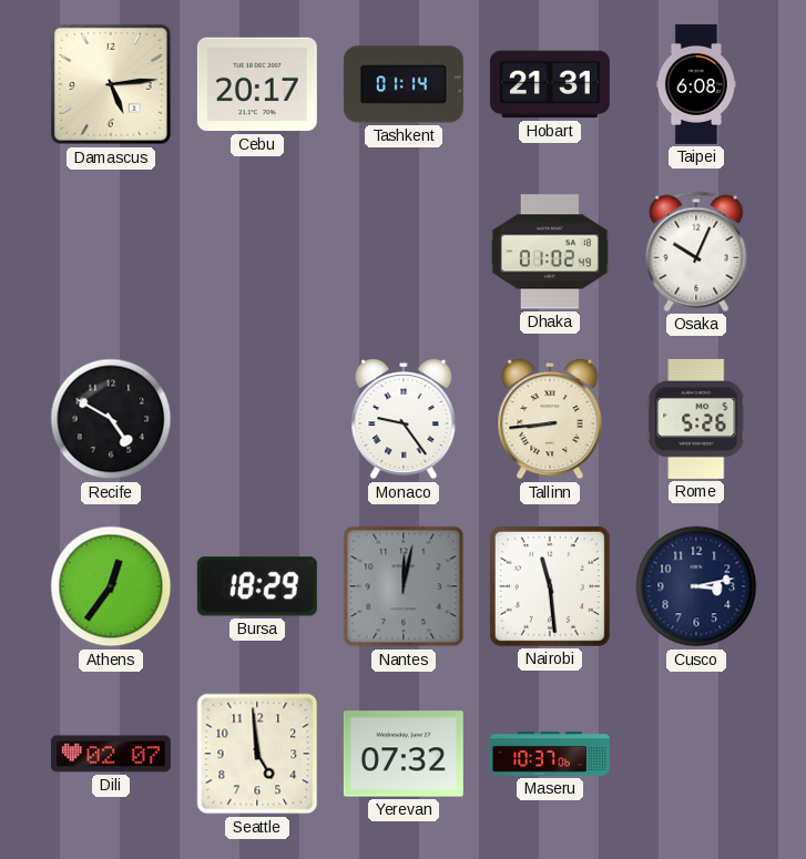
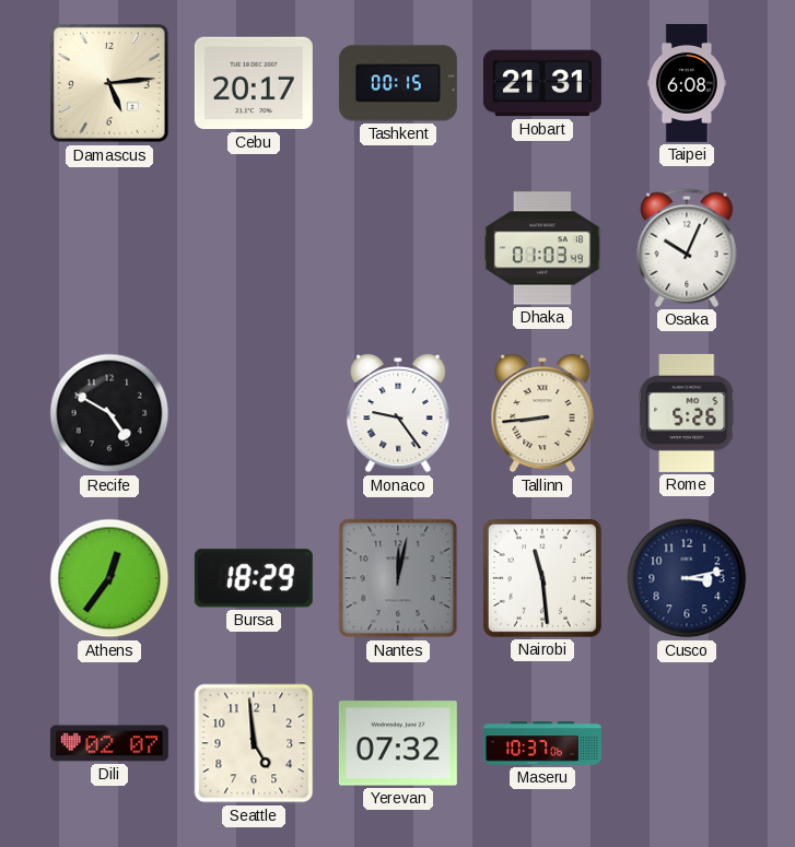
Tashkent: 01:14 -> 00:15
Dhaka: 01:02 -> 01:03
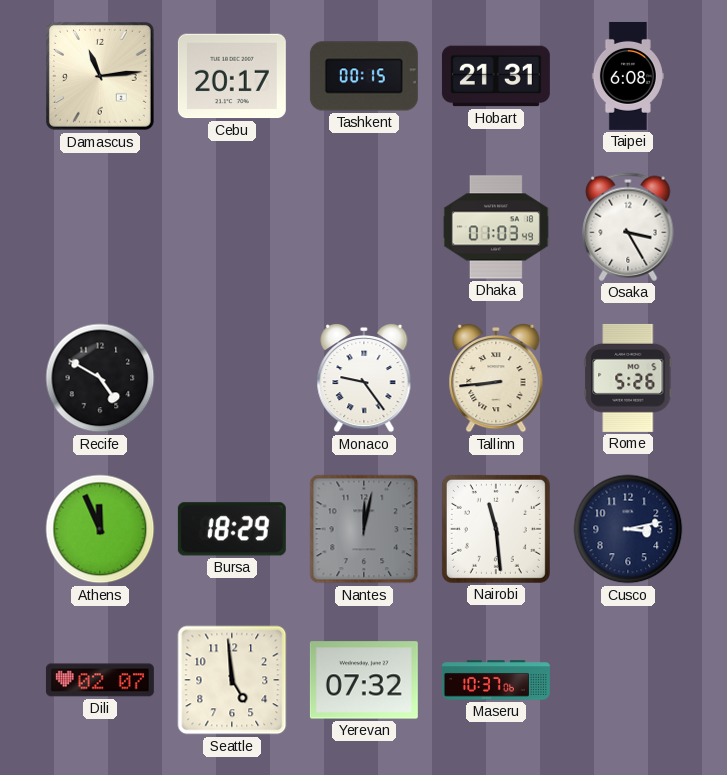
Damascus: 5:14 -> 11:14
Osaka: 10:04 -> 3:25
Athens: 12:36 -> 11:56
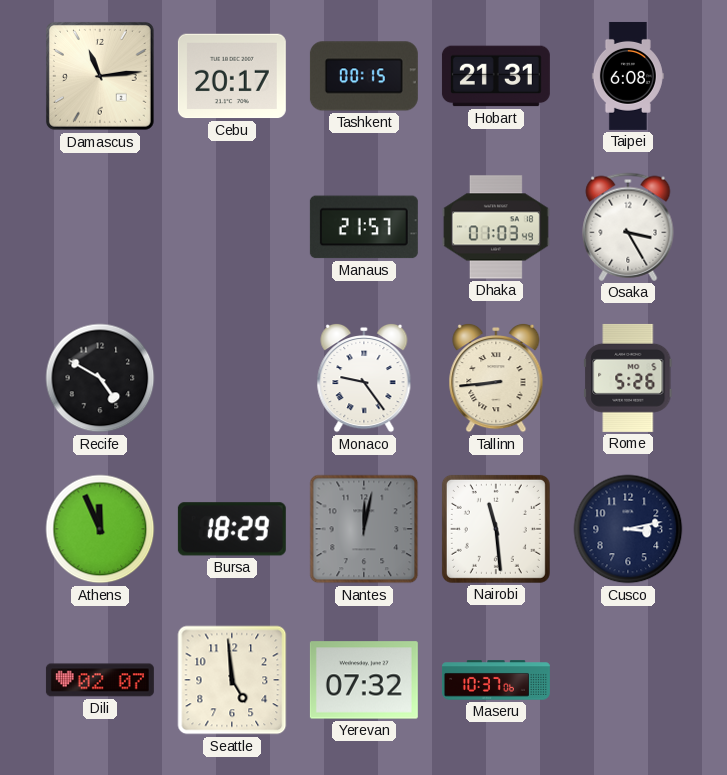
Manaus: none -> 21:57
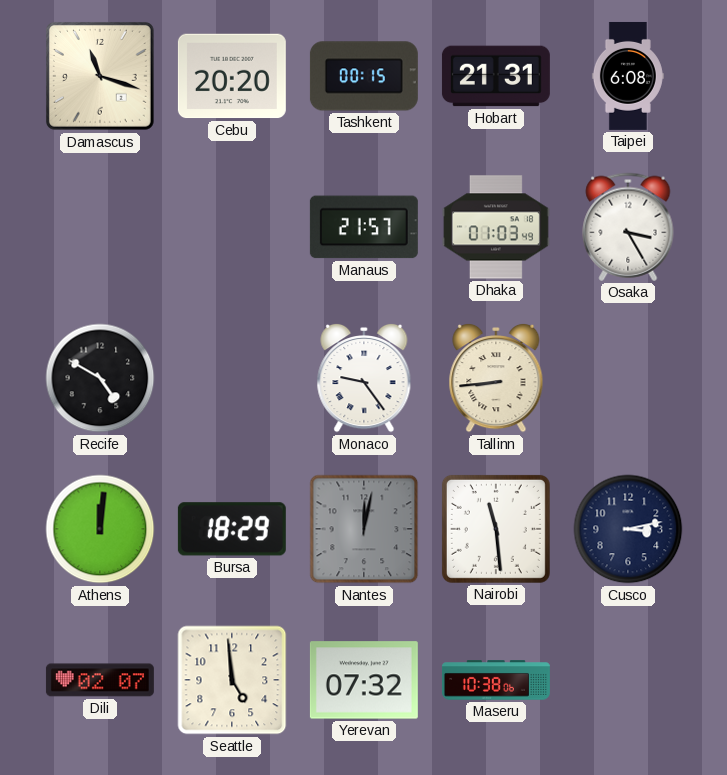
Damascus: 11:14 -> 11:18
Cebu: 20:17 -> 20:20
Rome: 5:26 -> none
Athens: 11:56 -> 12:01
Maseru: 10:37 -> 10:38
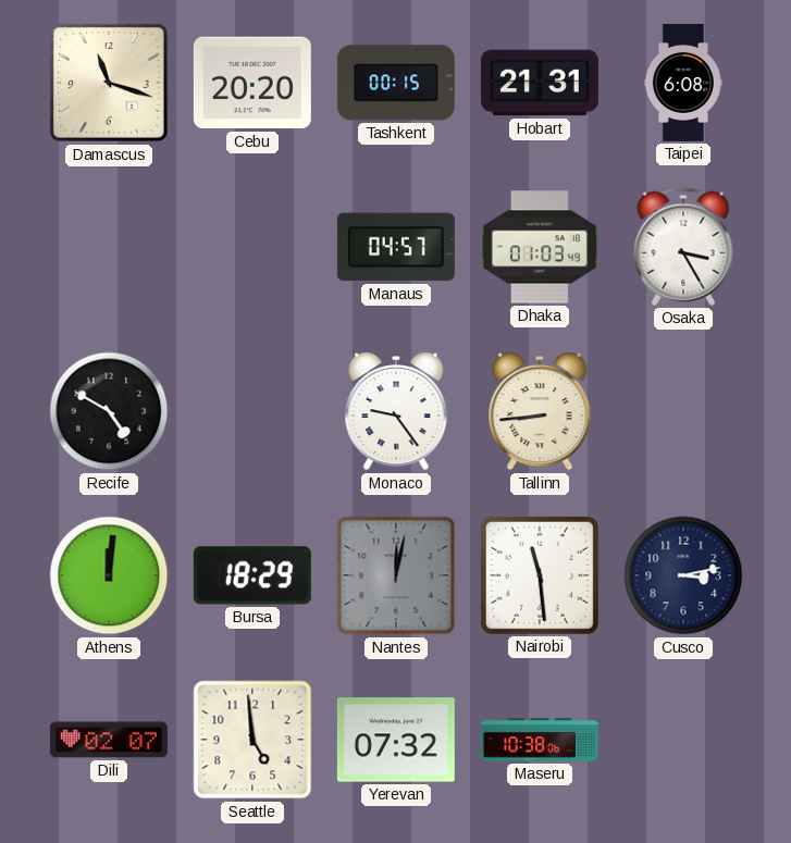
Manaus: 21:57 -> 04:57
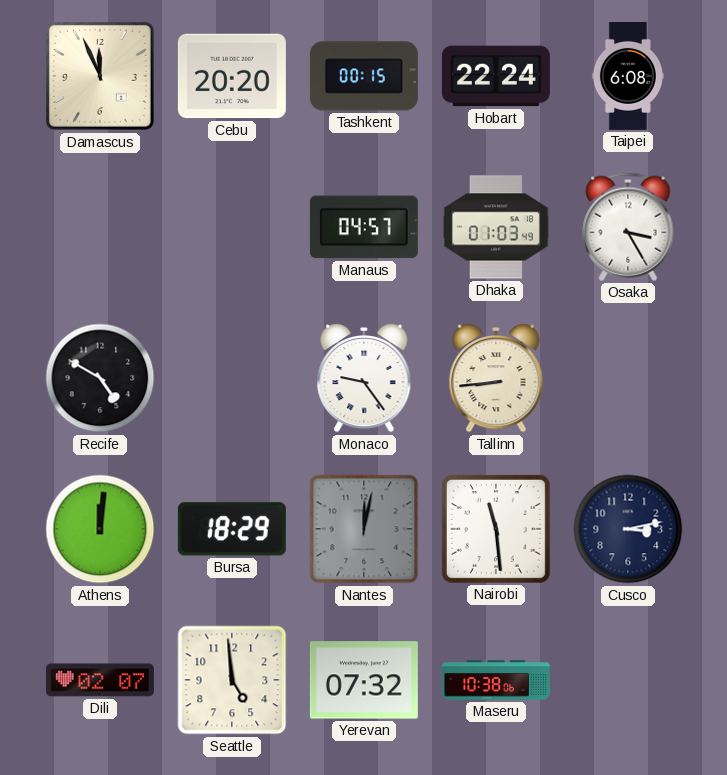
Damascus: 11:18 -> 11:56
Hobart: 21:31 -> 22:24
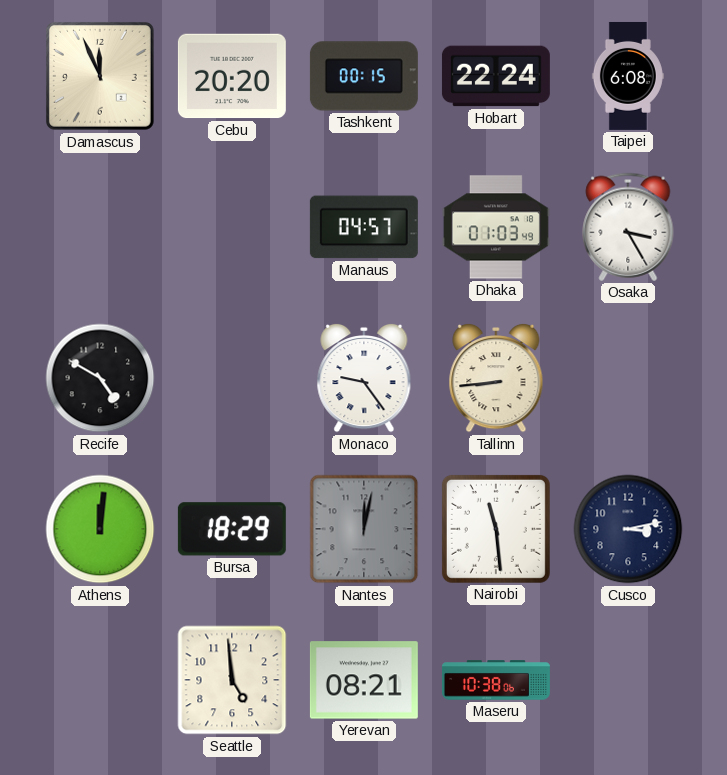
Dili: 02:07 -> none
Yerevan: 07:32 -> 08:21
